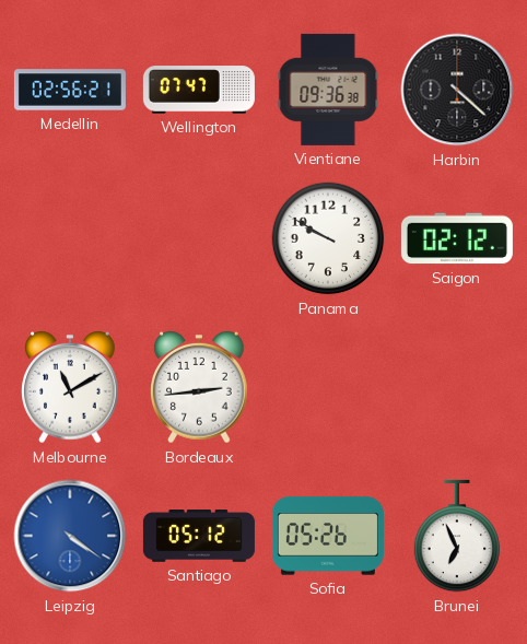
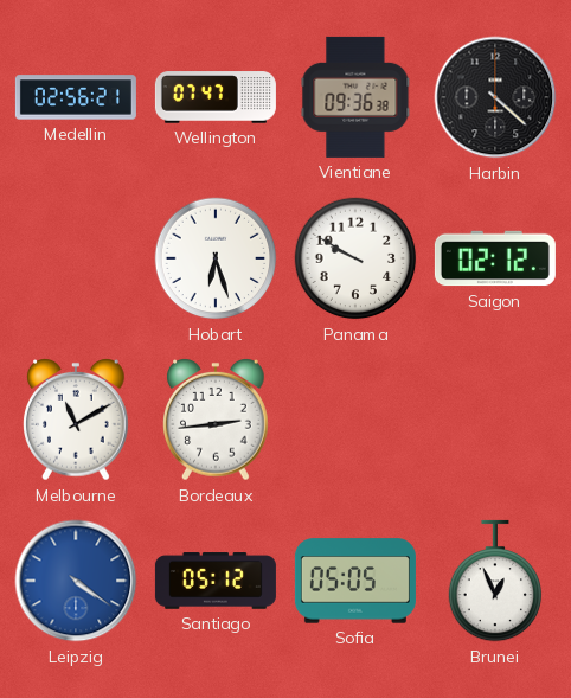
Hobart: none -> 6:27
Sofia: 05:26 -> 05:05
Brunei: 6:56 -> 12:56
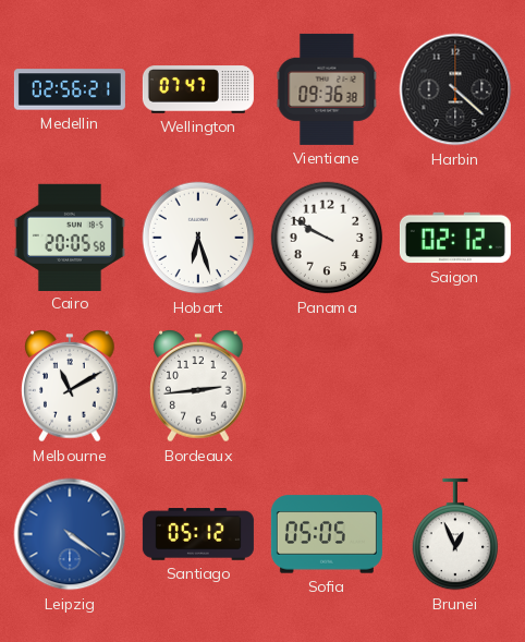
Cairo: none -> 20:05
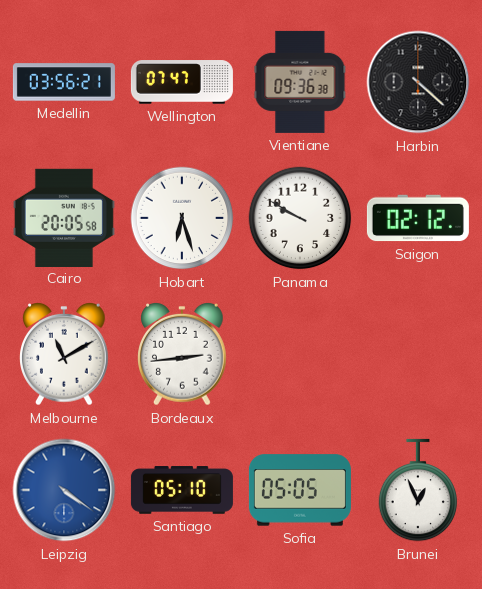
Medellin: 02:56 -> 03:56
Santiago: 05:12 -> 05:10
